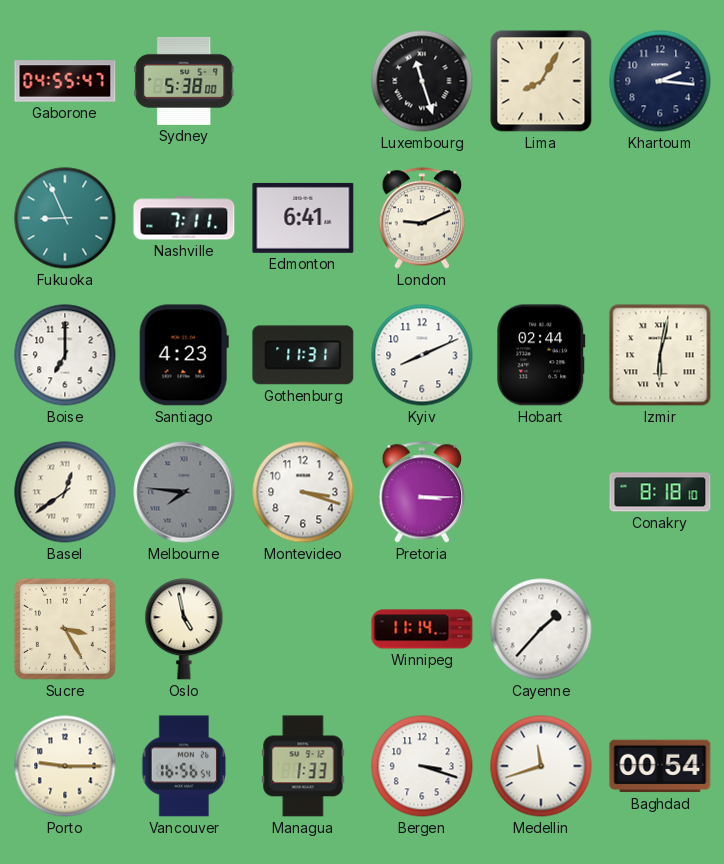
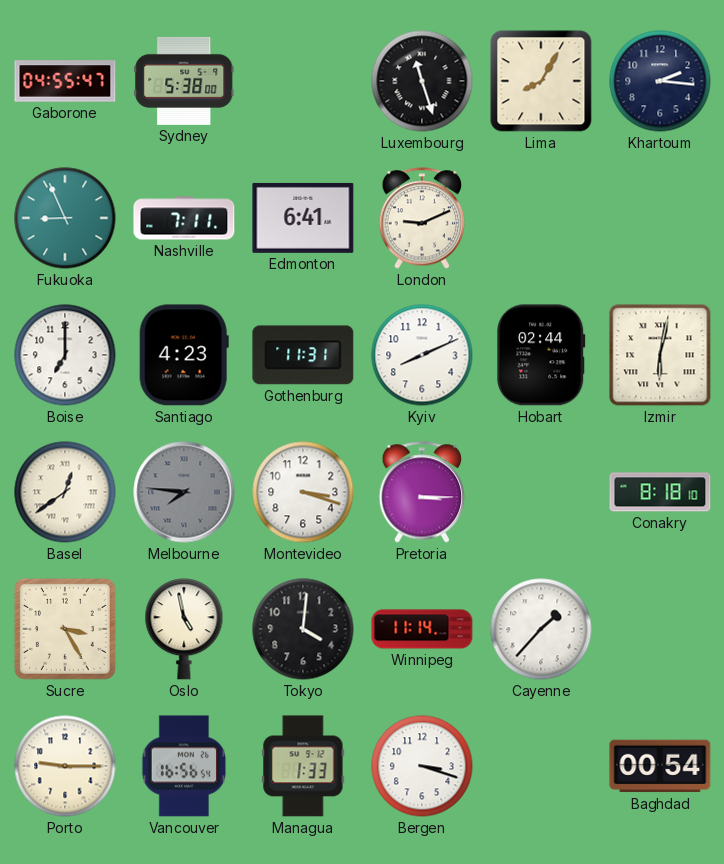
Tokyo: none -> 4:01
Medellin: 11:42 -> none
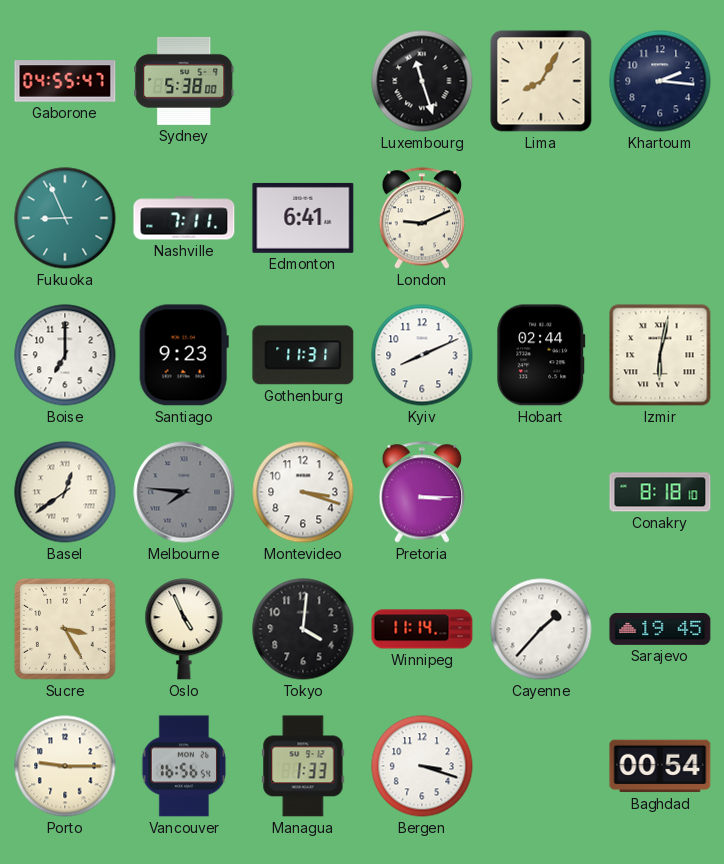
Santiago: 4:23 -> 9:23
Oslo: 4:58 -> 4:56
Sarajevo: none -> 19:45
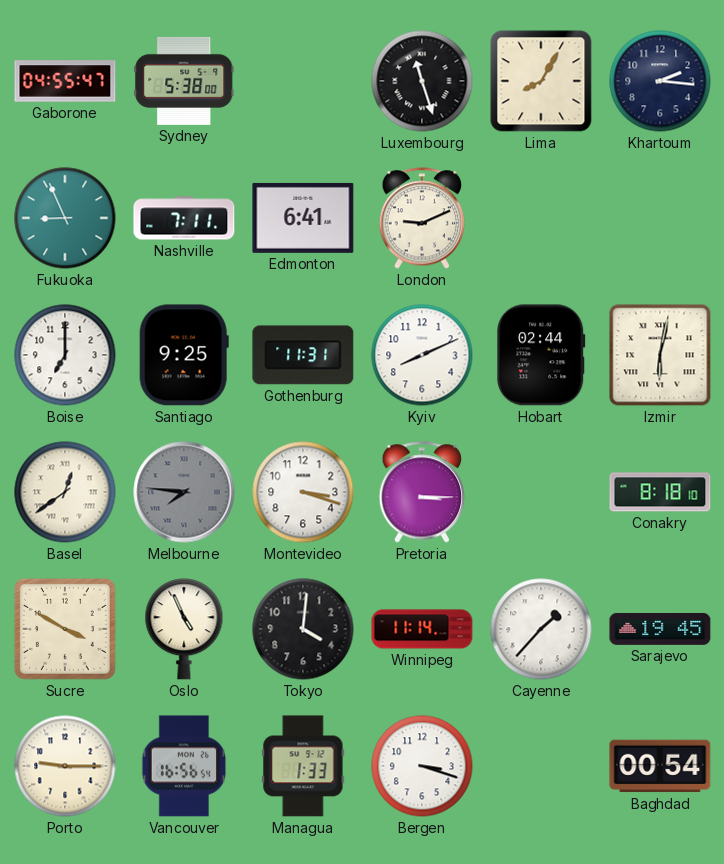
Santiago: 9:23 -> 9:25
Sucre: 3:25 -> 3:50
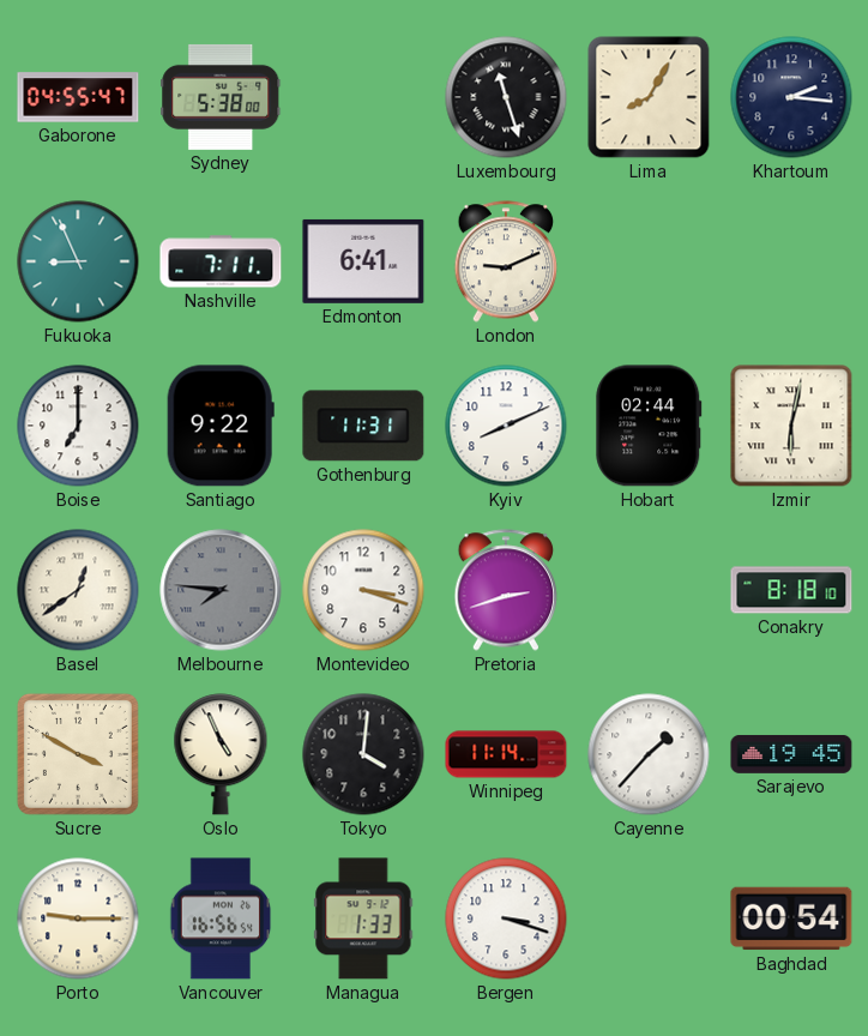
Santiago: 9:25 -> 9:22
Pretoria: 3:15 -> 2:42
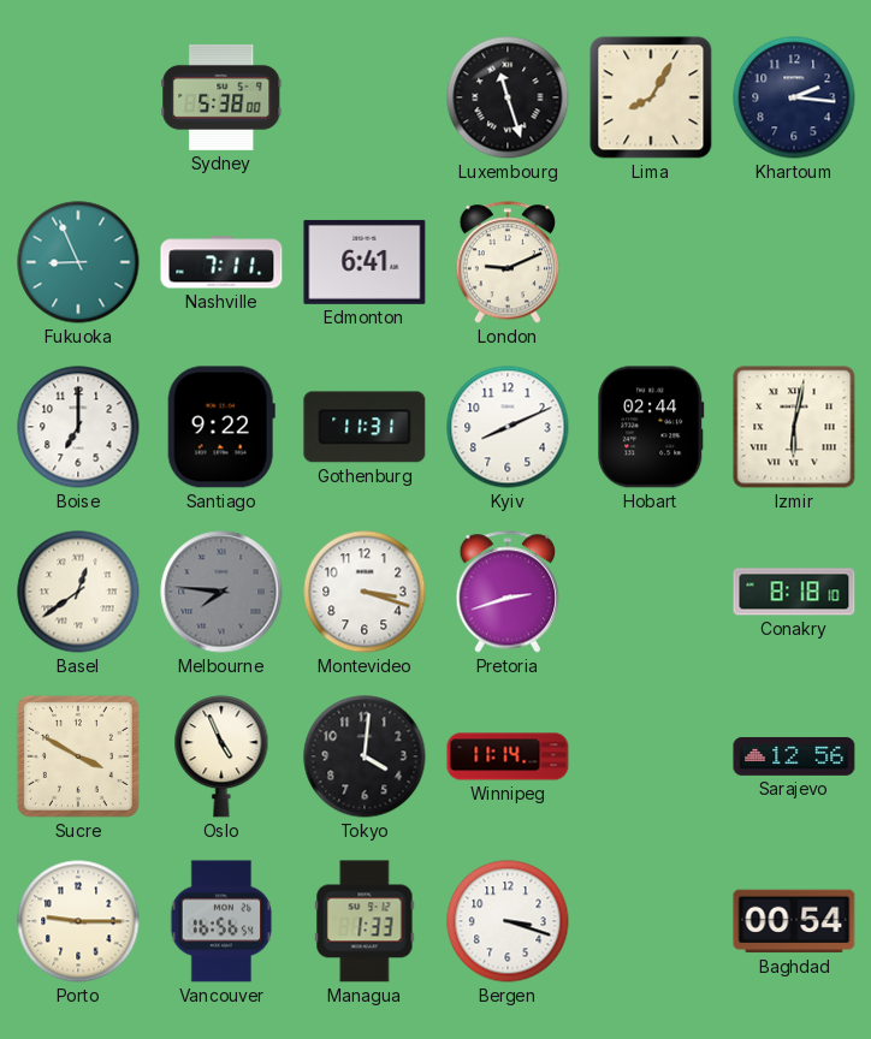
Gaborone: 04:55 -> none
Cayenne: 1:37 -> none
Sarajevo: 19:45 -> 12:56
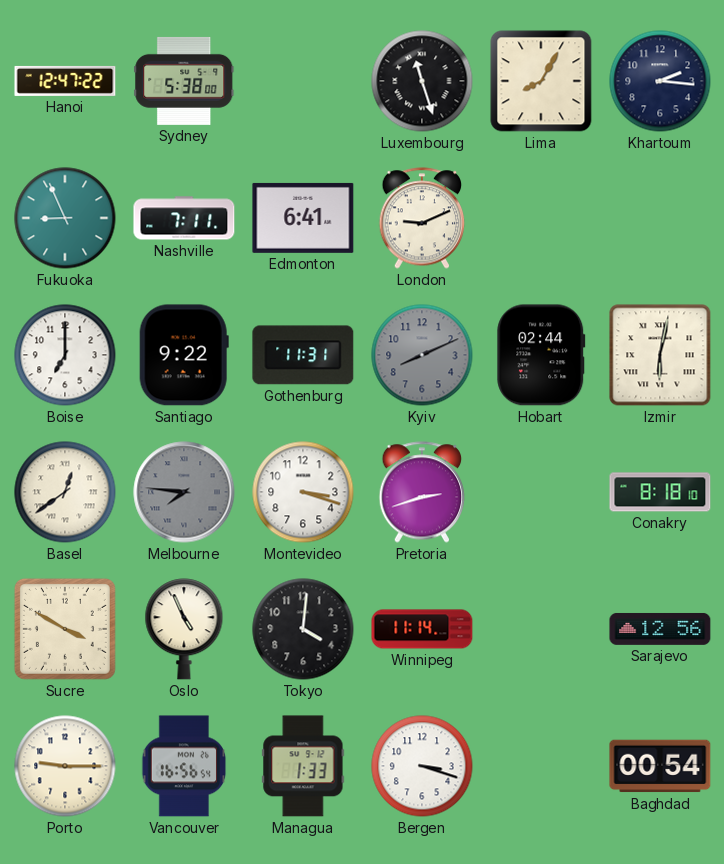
Hanoi: none -> 12:47
Kyiv dial: white -> grey
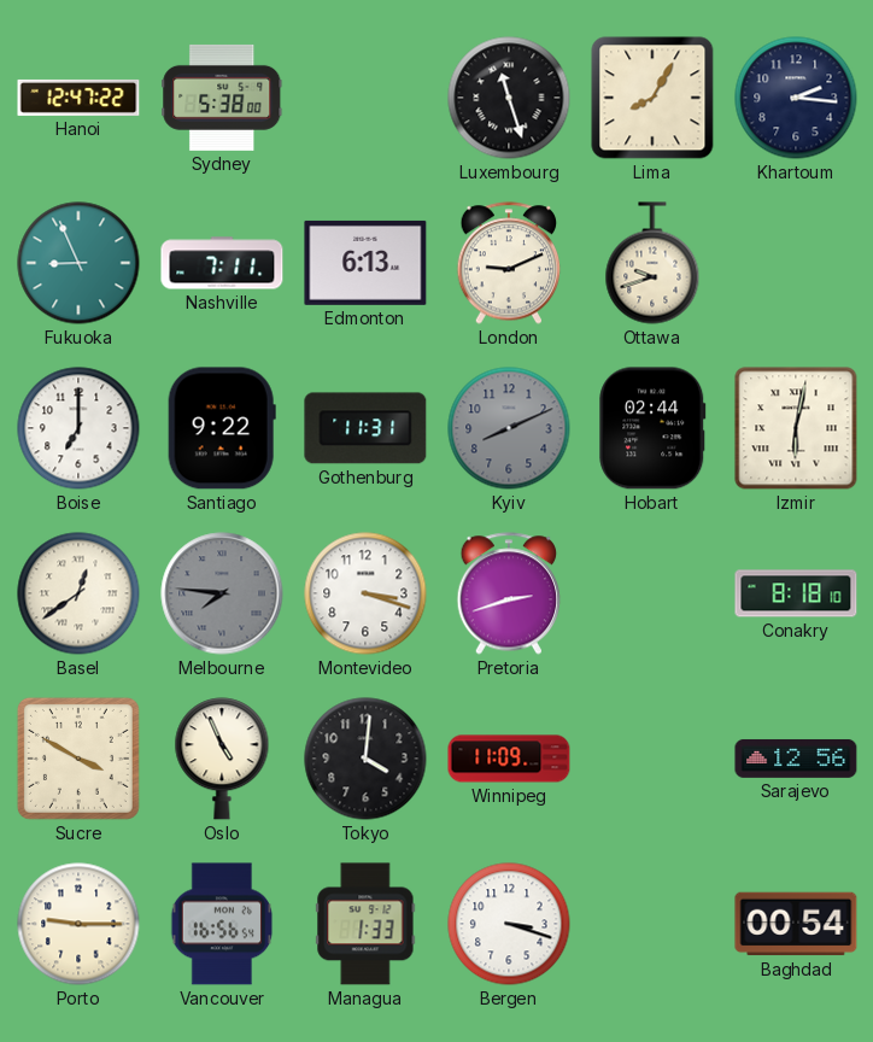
Edmonton: 6:41 -> 6:13
Ottawa: none -> 9:42
Winnipeg: 11:14 -> 11:09
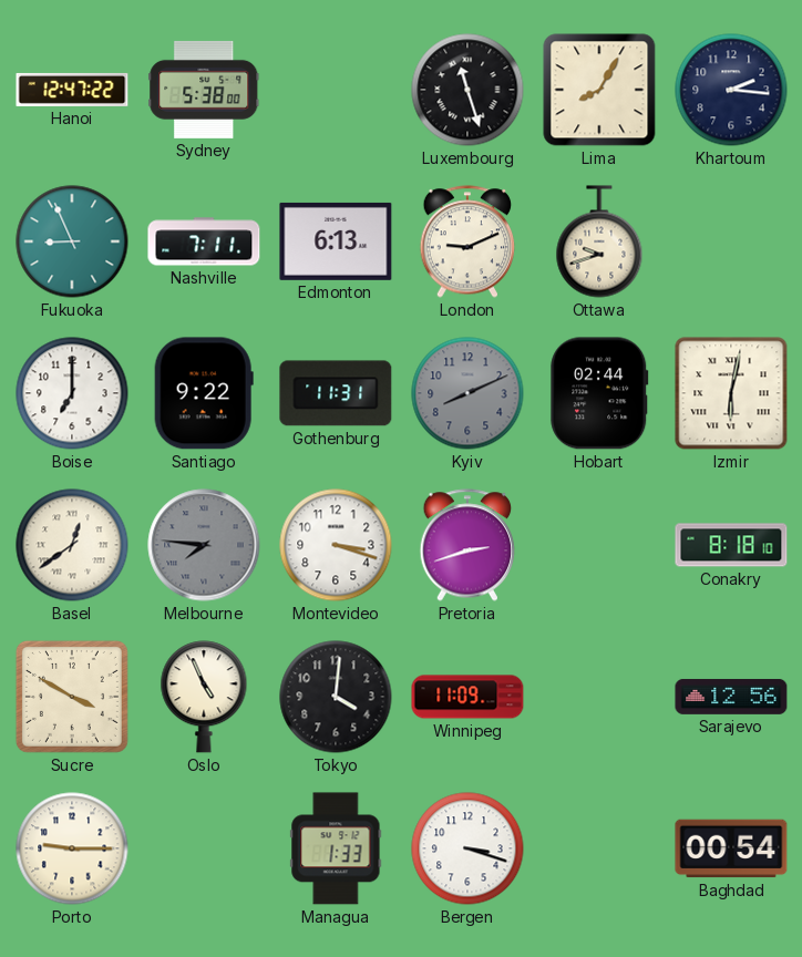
Vancouver: 16:56 -> none
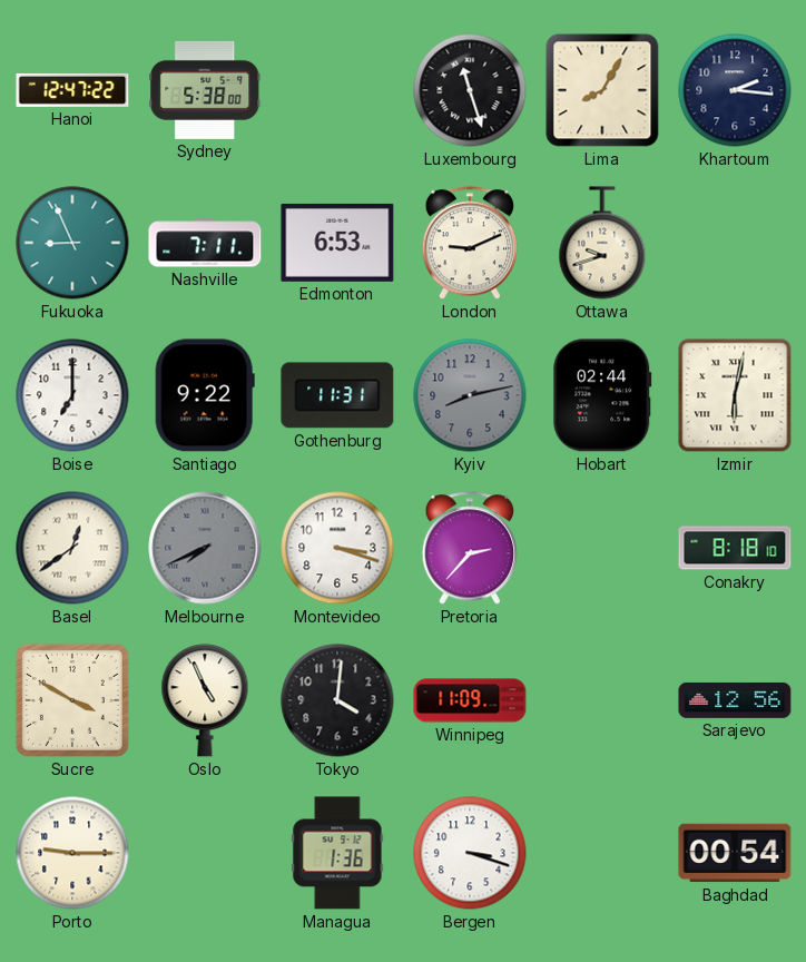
Edmonton: 6:13 -> 6:53
Kyiv: 8:11 -> 8:13
Melbourne: 7:46 -> 7:41
Pretoria: 2:42 -> 2:37
Managua: 1:33 -> 1:36
